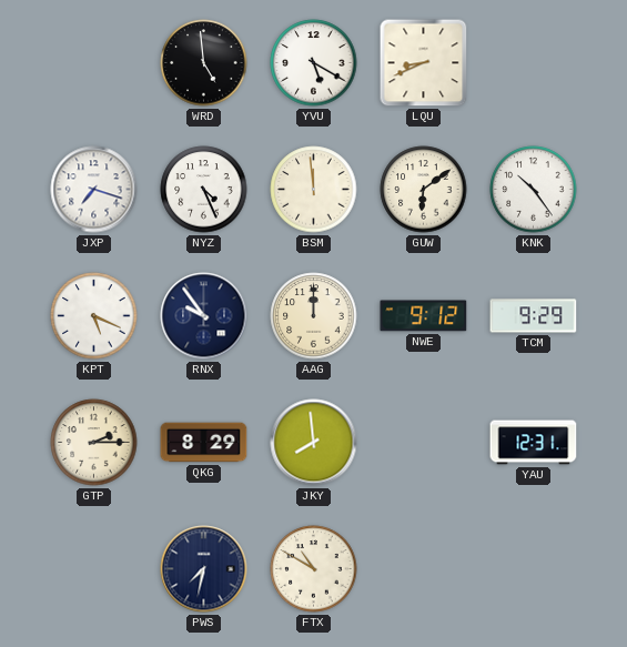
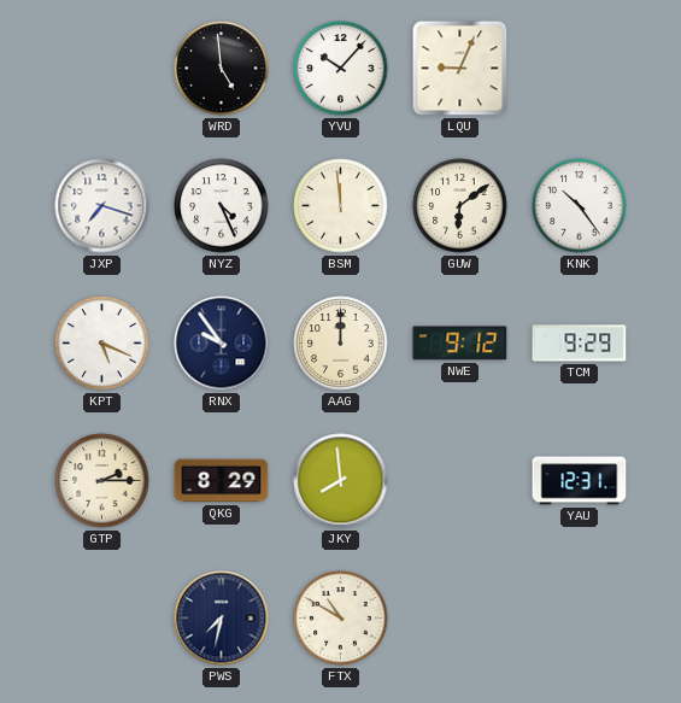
YVU: 5:20 -> 10:07
LQU: 8:41 -> 9:04
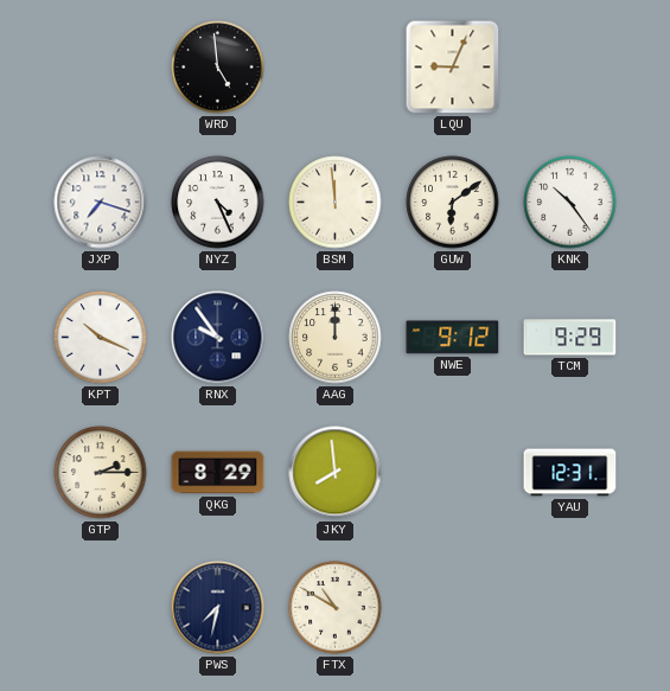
YVU: 10:07 -> none
KPT: 5:19 -> 10:19
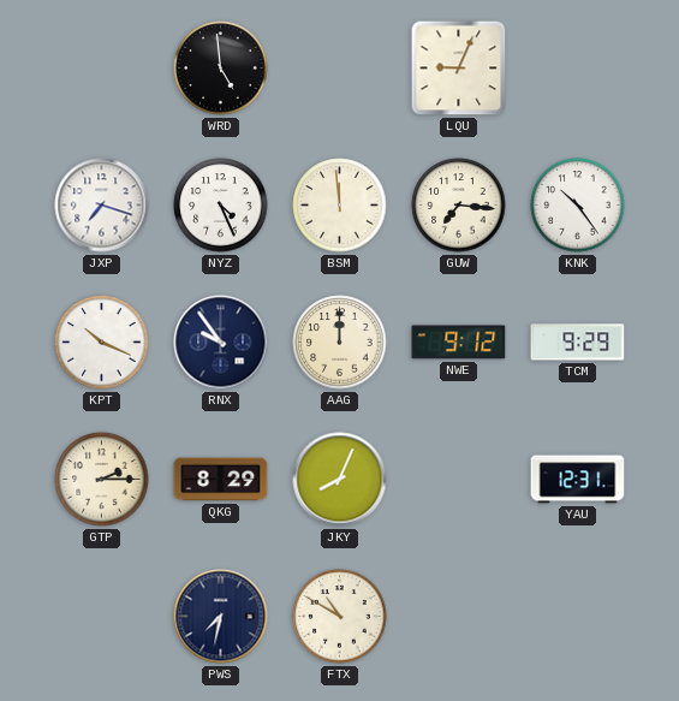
GUW: 6:09 -> 7:16
JKY: 7:59 -> 8:04
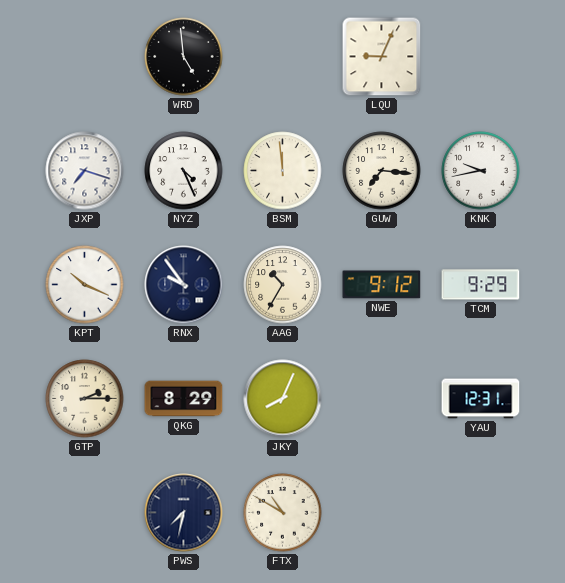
KNK: 10:24 -> 9:43
AAG: 12:00 -> 10:35
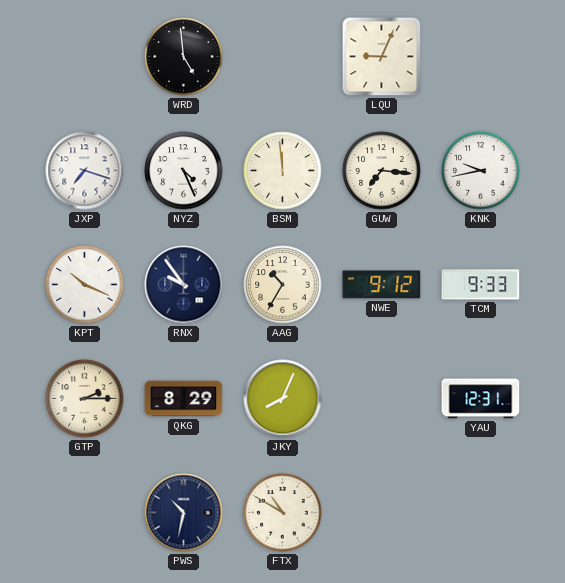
TCM: 9:29 -> 9:33
PWS: 7:32 -> 10:32
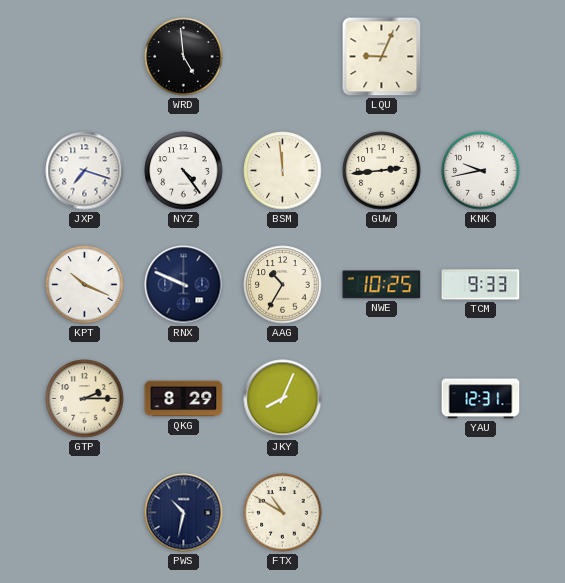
NYZ: 4:26 -> 4:24
GUW: 7:16 -> 2:44
RNX: 9:54 -> 9:49
NWE: 9:12 -> 10:25
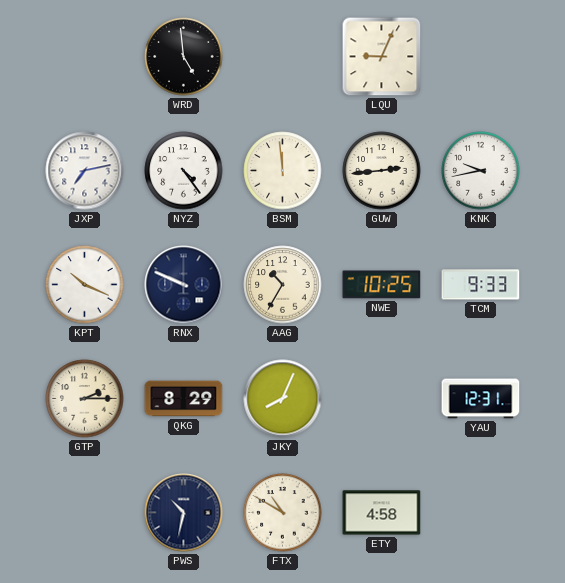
JXP: 7:18 -> 7:13
ETY: none -> 4:58
